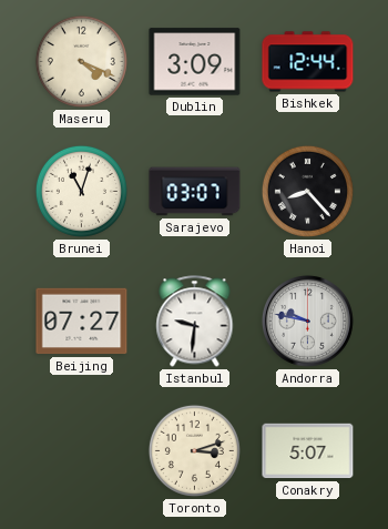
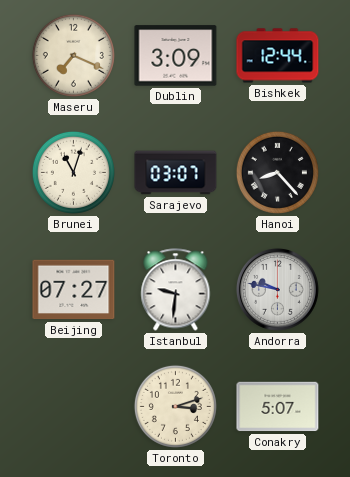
Maseru: 4:19 -> 7:19
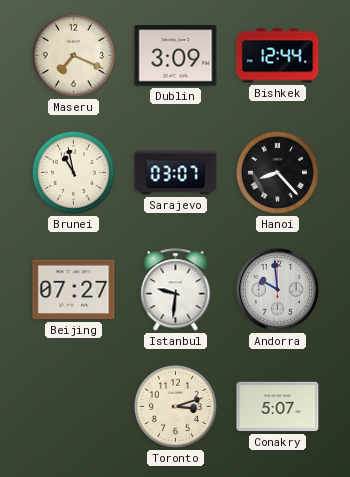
Brunei: 11:03 -> 10:58
Andorra: 9:47 -> 9:59
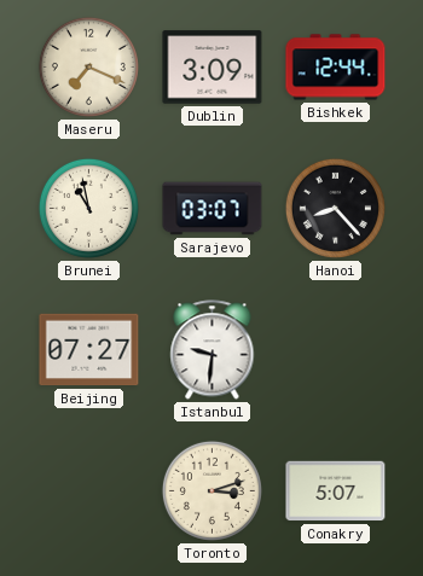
Andorra: 9:59 -> none
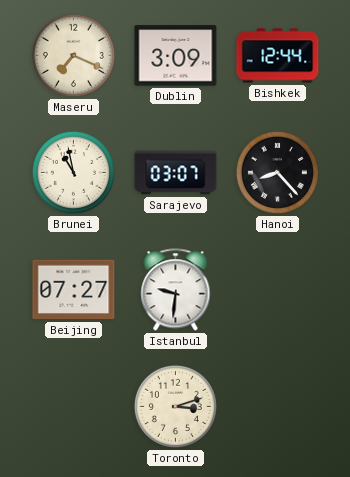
Conakry: 5:07 -> none
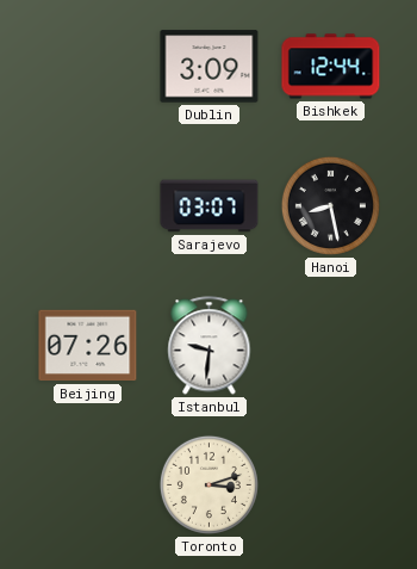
Maseru: 7:19 -> none
Brunei: 10:58 -> none
Hanoi: 8:23 -> 8:28
Beijing: 07:27 -> 07:26
